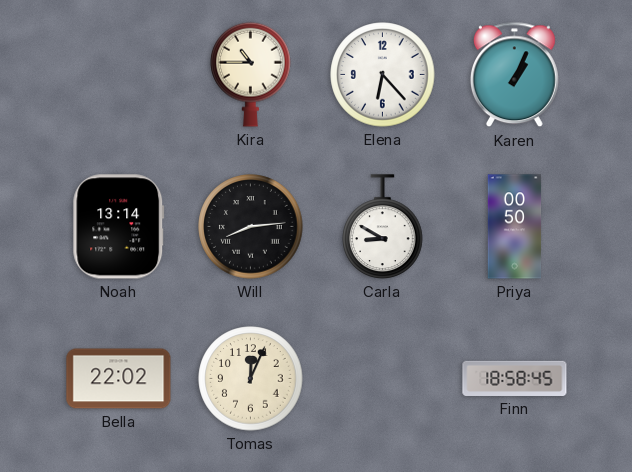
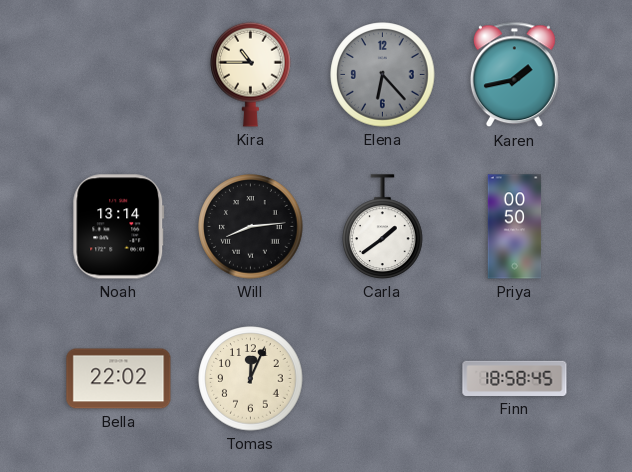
Elena dial: white -> grey
Karen: 1:04 -> 1:43
Carla: 8:50 -> 1:39
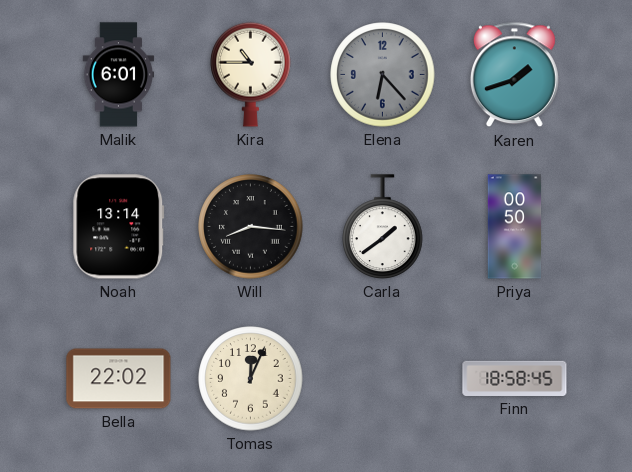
Malik: none -> 6:01
Karen: 1:43 -> 1:42
Will: 8:14 -> 8:16
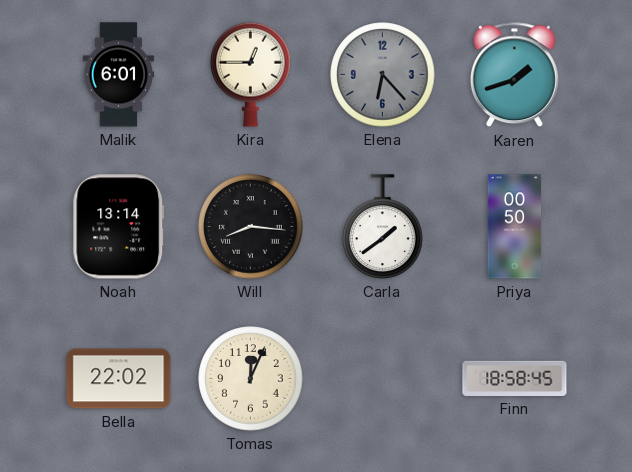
Kira: 10:45 -> 12:45
